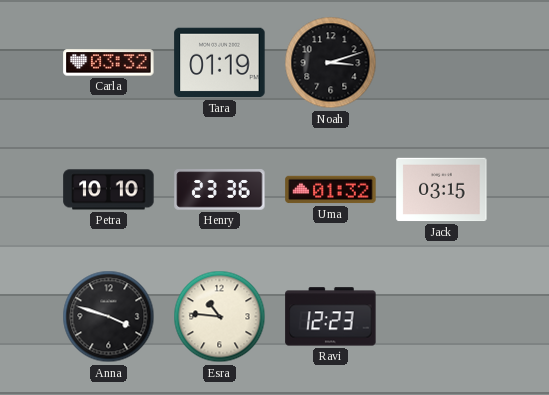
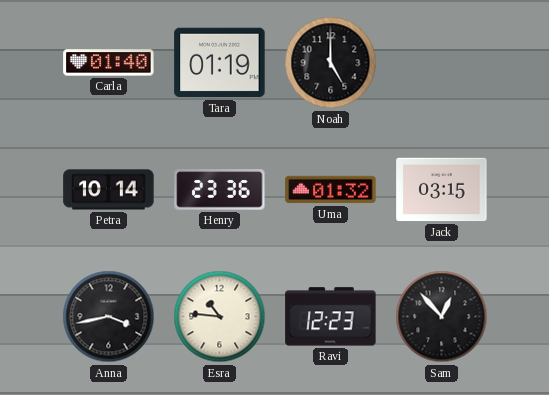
Carla: 03:32 -> 01:40
Noah: 3:12 -> 5:00
Petra: 10:10 -> 10:14
Anna: 3:48 -> 3:43
Sam: none -> 12:53
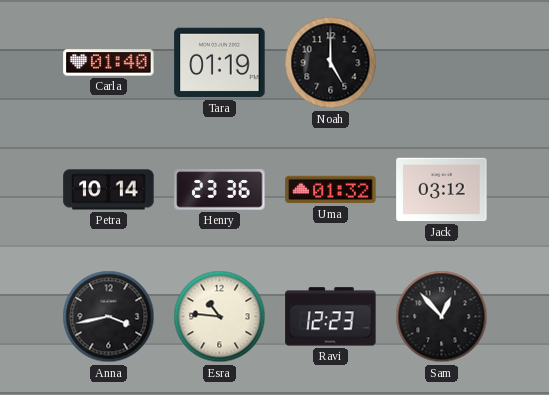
Jack: 03:15 -> 03:12
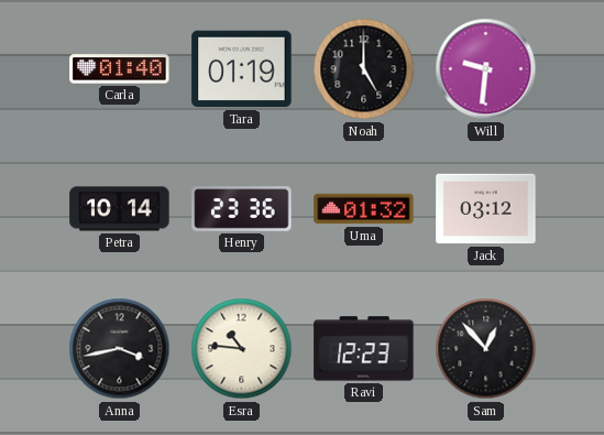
Will: none -> 9:31
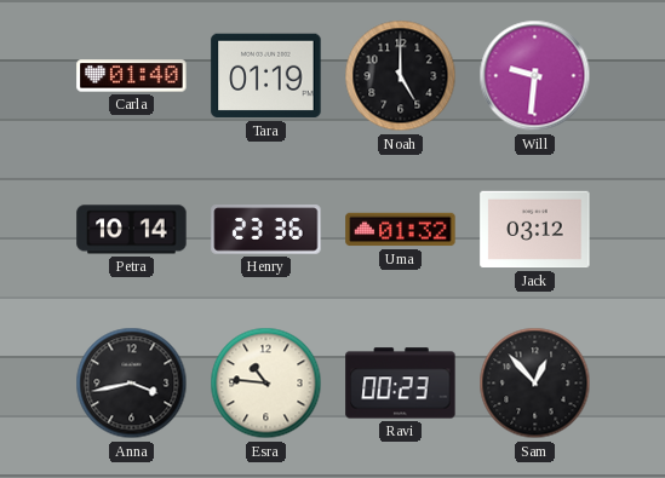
Ravi: 12:23 -> 00:23
